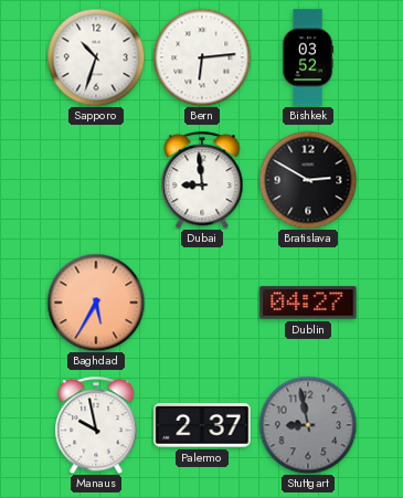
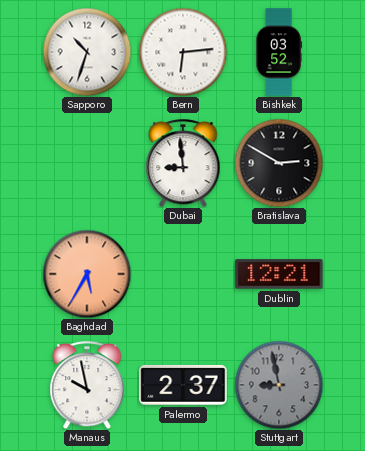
Dublin: 04:27 -> 12:21
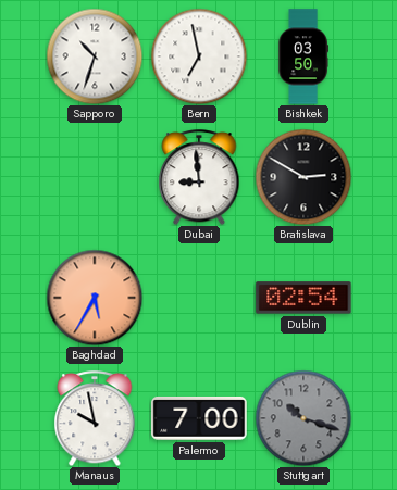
Bern: 6:14 -> 6:58
Bishkek: 03:52 -> 03:50
Dublin: 12:21 -> 02:54
Palermo: 2:37 -> 7:00
Stuttgart: 8:58 -> 10:18
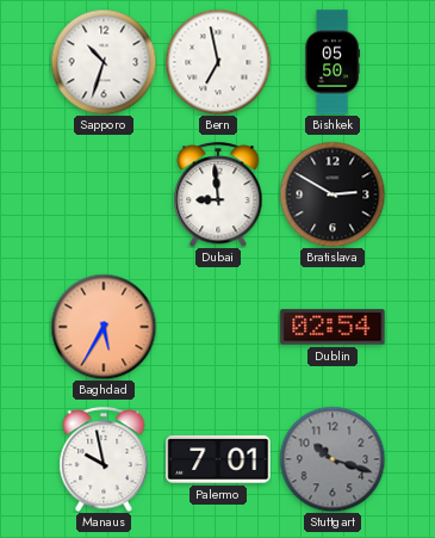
Bishkek: 03:50 -> 05:50
Palermo: 7:00 -> 7:01
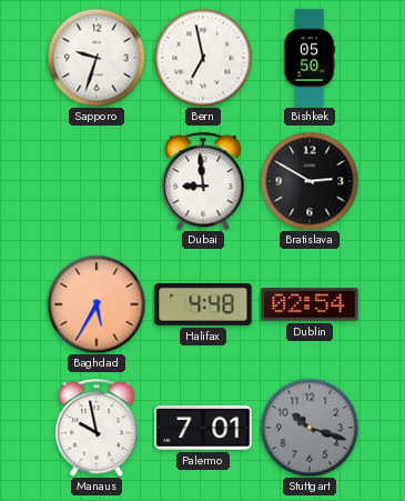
Sapporo: 10:33 -> 9:33
Halifax: none -> 4:48
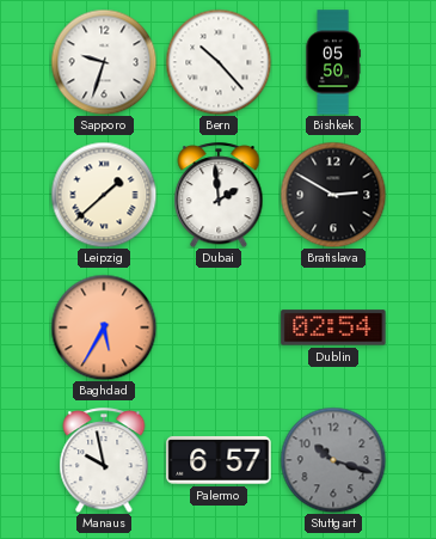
Bern: 6:58 -> 10:23
Leipzig: none -> 1:38
Dubai: 8:59 -> 1:59
Halifax: 4:48 -> none
Palermo: 7:01 -> 6:57
